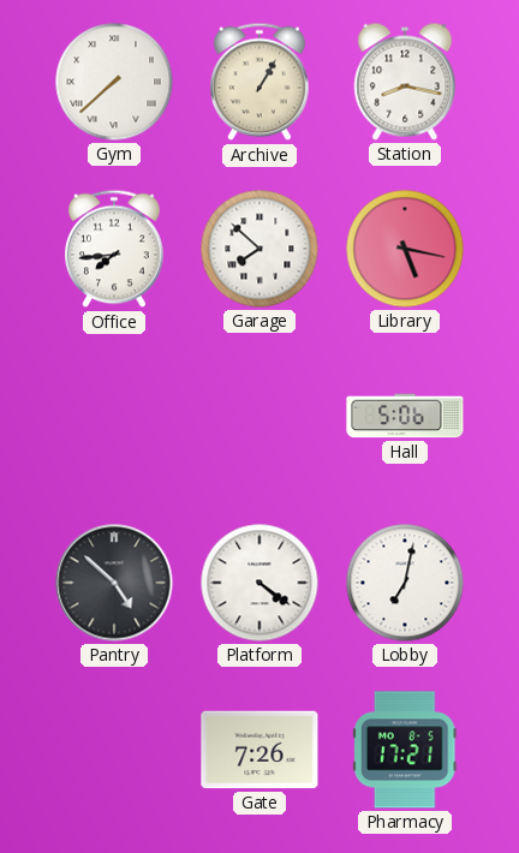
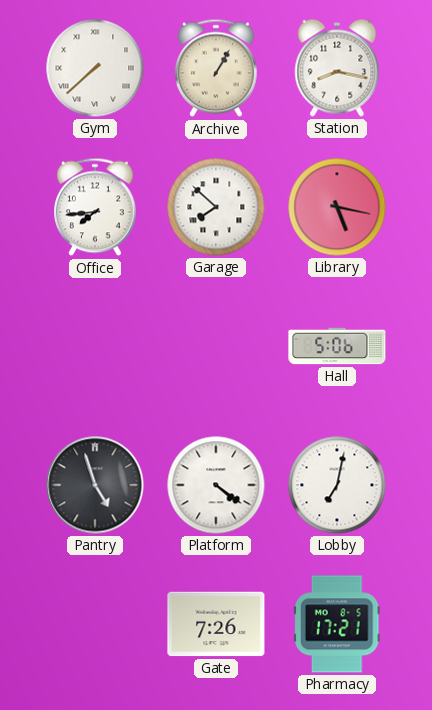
Pantry: 4:52 -> 4:57
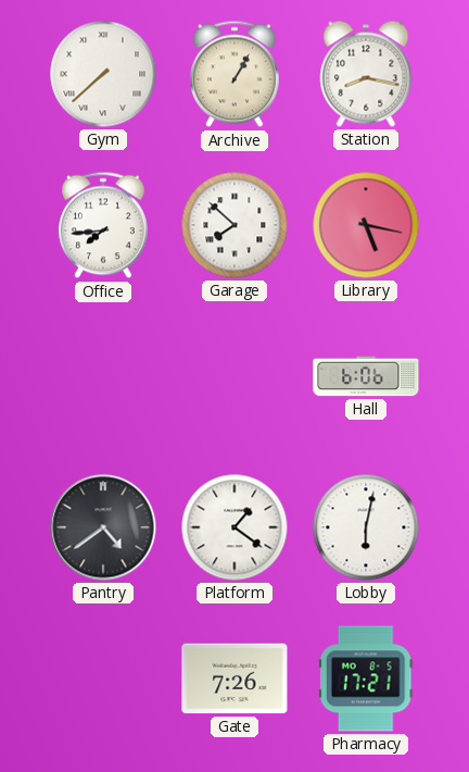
Hall: 5:06 -> 6:06
Pantry: 4:57 -> 4:39
Platform: 4:21 -> 1:21
Lobby: 7:02 -> 6:02
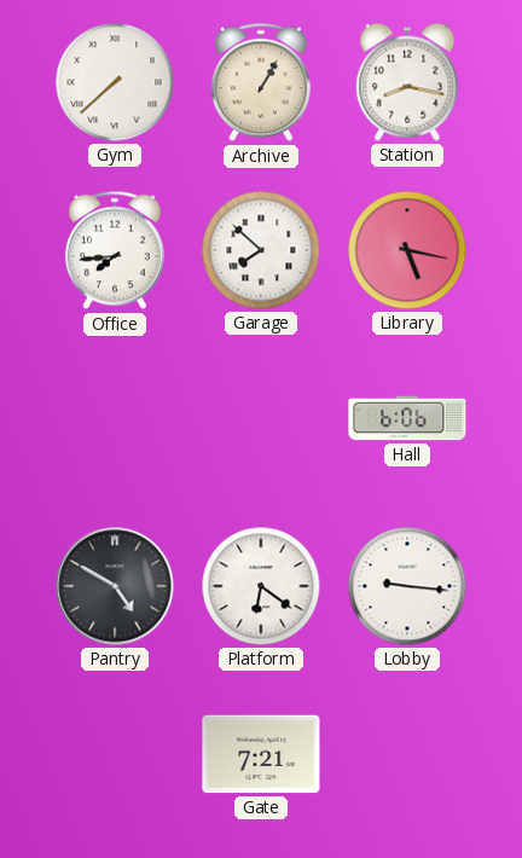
Pantry: 4:39 -> 4:50
Platform: 1:21 -> 6:21
Lobby: 6:02 -> 9:16
Gate: 7:26 -> 7:21
Pharmacy: 17:21 -> none
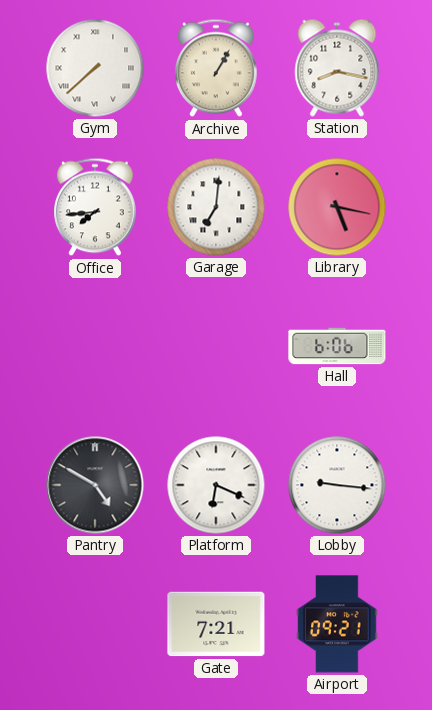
Garage: 7:52 -> 7:01
Platform: 6:21 -> 6:19
Airport: none -> 09:21
